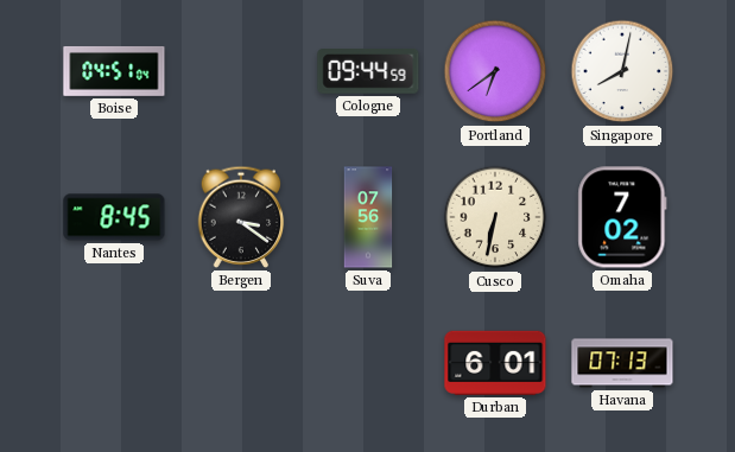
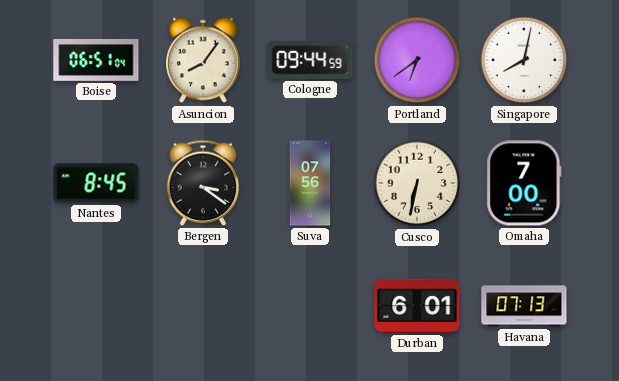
Boise: 04:51 -> 06:51
Asuncion: none -> 8:06
Omaha: 7:02 -> 7:00
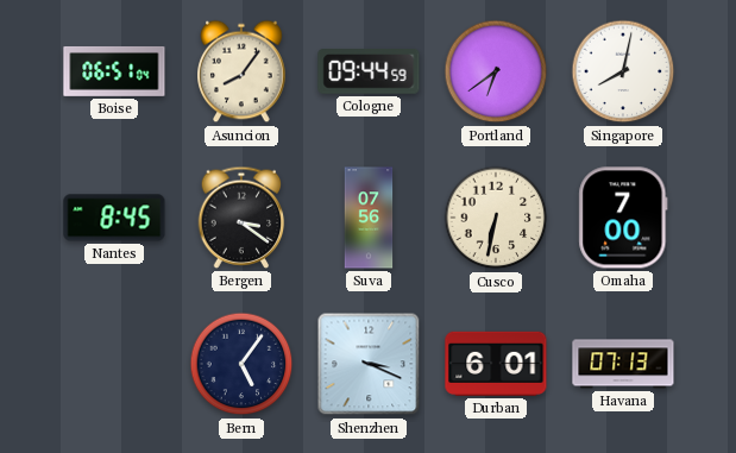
Bern: none -> 5:06
Shenzhen: none -> 3:19
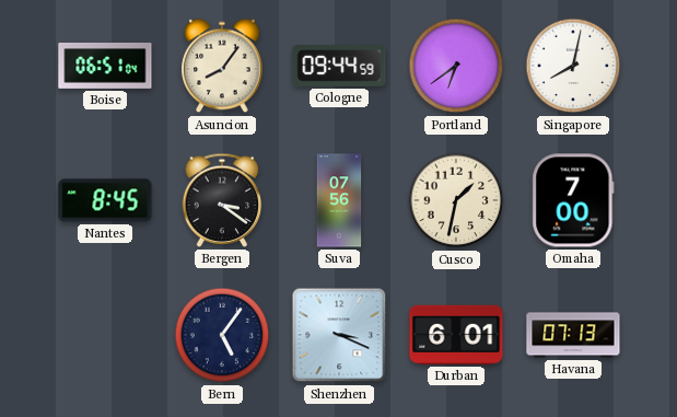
Cusco: 6:32 -> 1:32
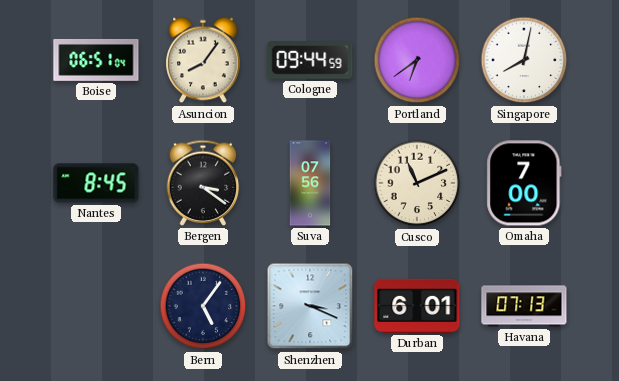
Cusco: 1:32 -> 11:11
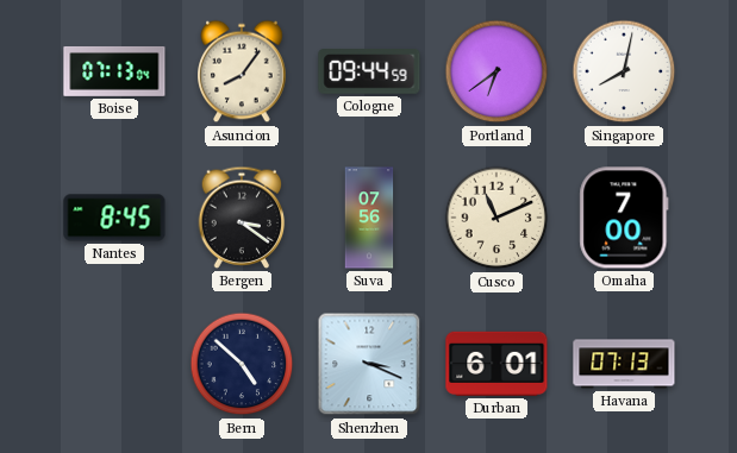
Boise: 06:51 -> 07:13
Bern: 5:06 -> 4:52
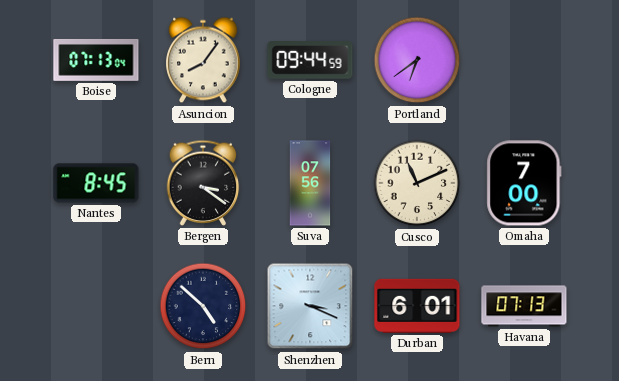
Singapore: 8:02 -> none
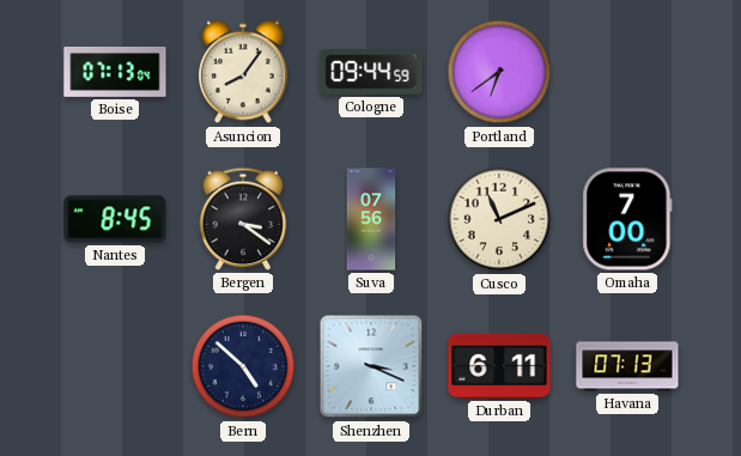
Durban: 6:01 -> 6:11
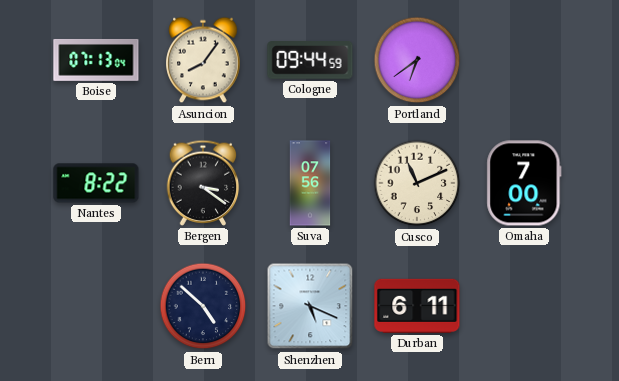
Nantes: 8:45 -> 8:22
Shenzhen: 3:19 -> 5:19
Havana: 07:13 -> none
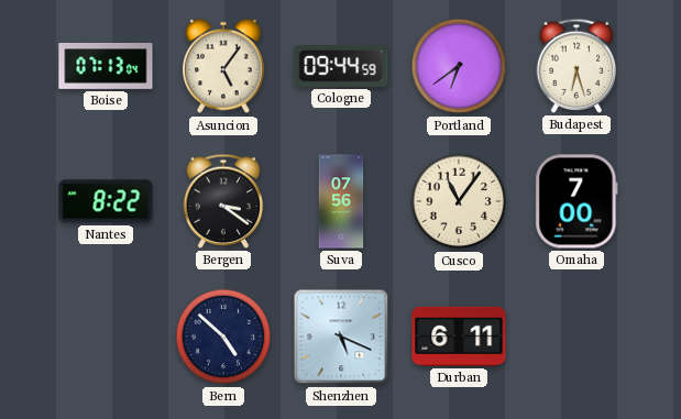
Asuncion: 8:06 -> 5:06
Budapest: none -> 6:27
Cusco: 11:11 -> 11:06
